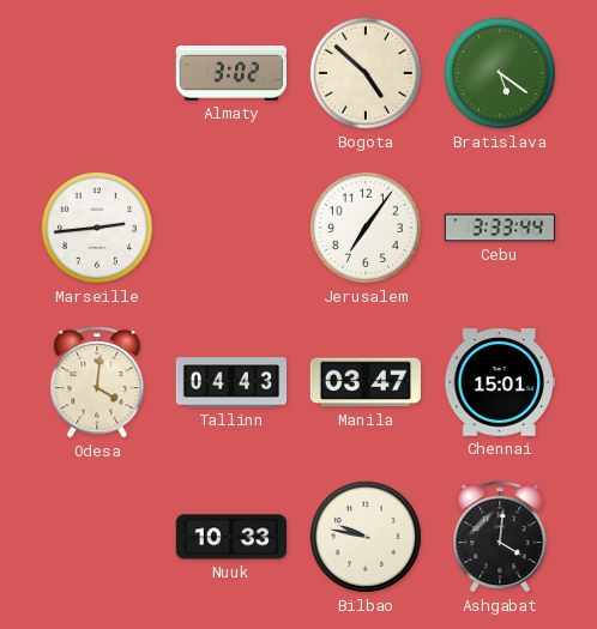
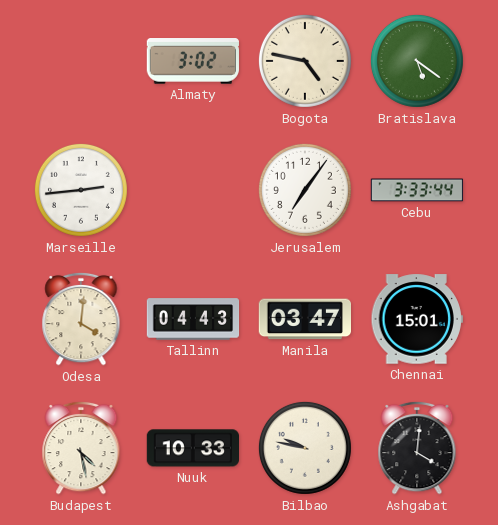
Bogota: 4:52 -> 4:47
Budapest: none -> 4:28
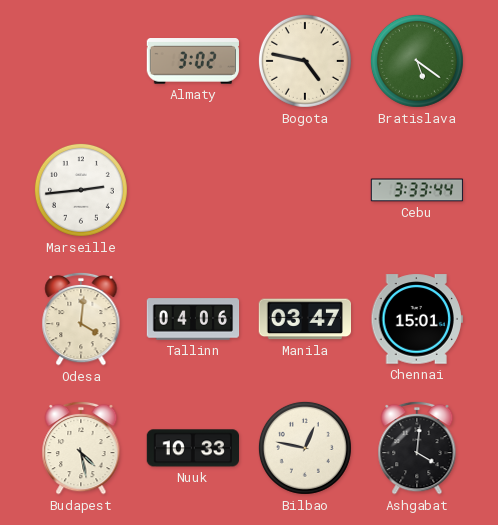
Jerusalem: 7:06 -> none
Tallinn: 04:43 -> 04:06
Bilbao: 9:47 -> 12:47
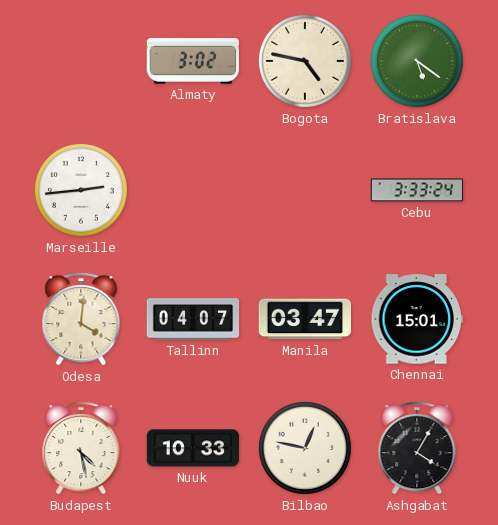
Cebu: 3:33:44 -> 3:33:24
Tallinn: 04:06 -> 04:07
Ashgabat: 4:01 -> 4:05
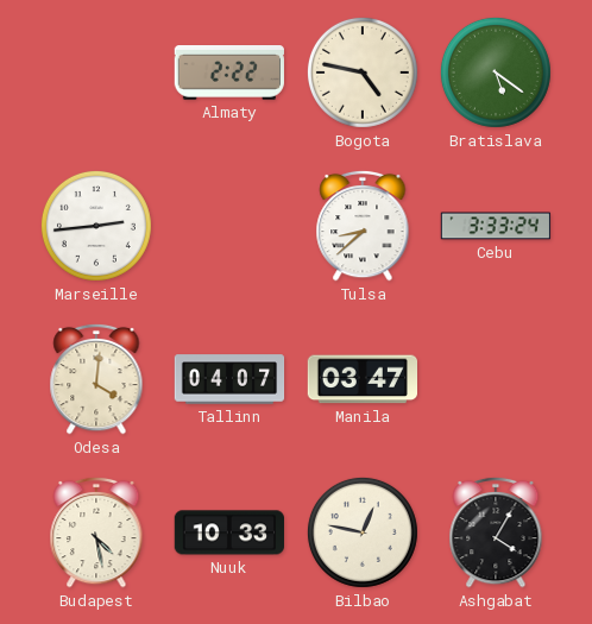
Almaty: 3:02 -> 2:22
Tulsa: none -> 8:38
Chennai: 15:01 -> none
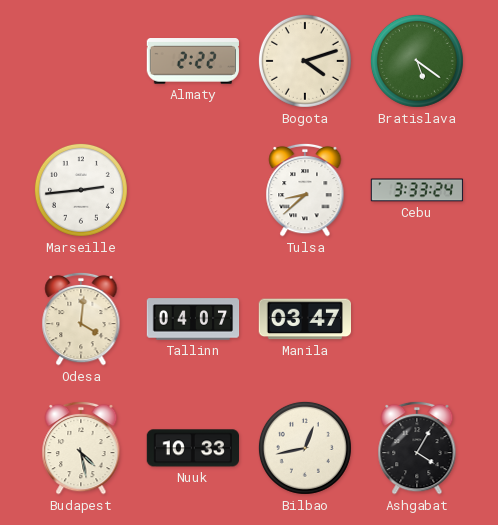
Bogota: 4:47 -> 4:12
Bilbao: 12:47 -> 12:43
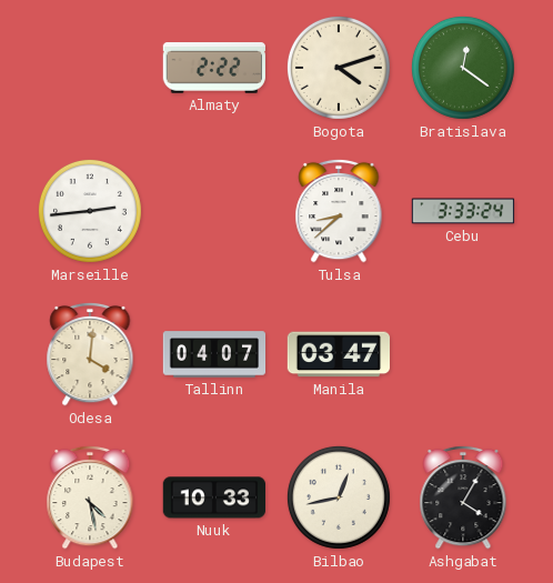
Bratislava: 5:21 -> 12:21
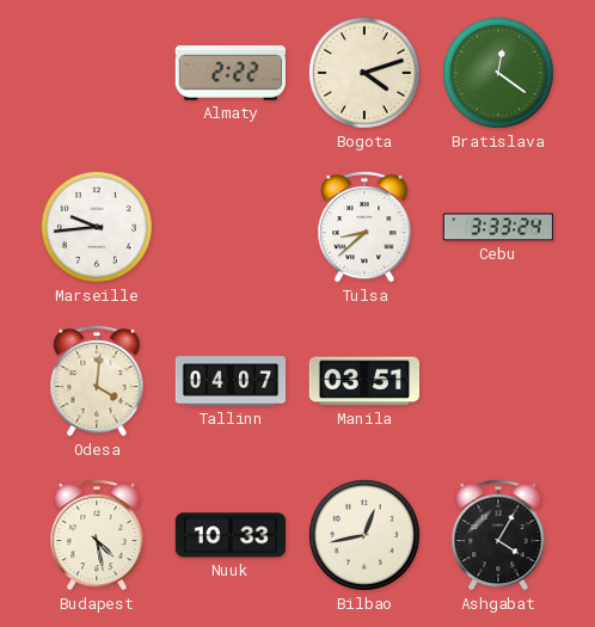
Marseille: 2:44 -> 9:44
Manila: 03:47 -> 03:51
